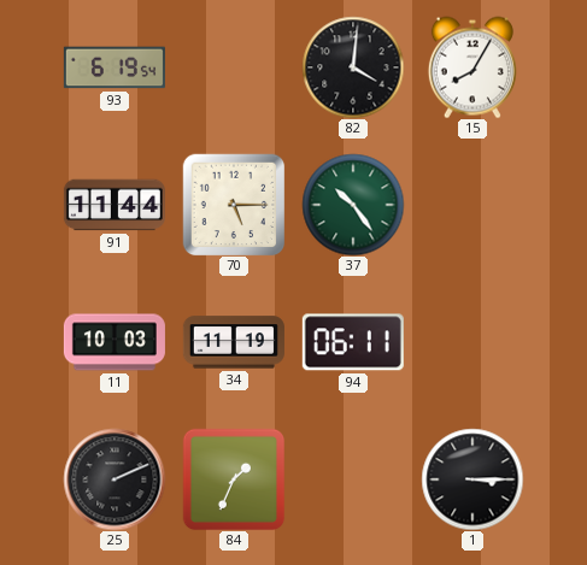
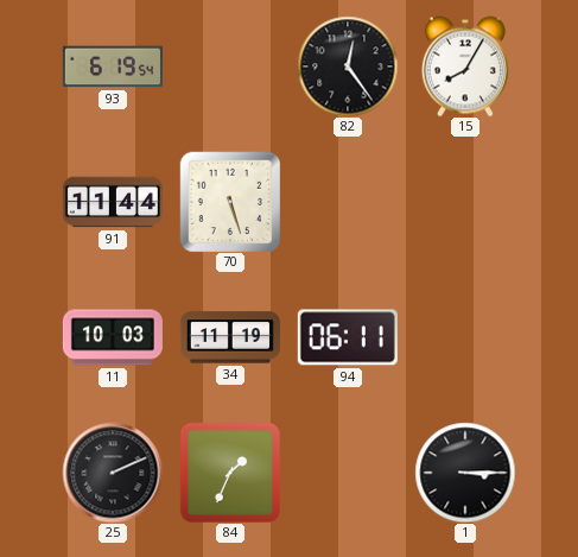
82: 4:01 -> 12:24
70: 5:15 -> 5:27
37: 10:24 -> none
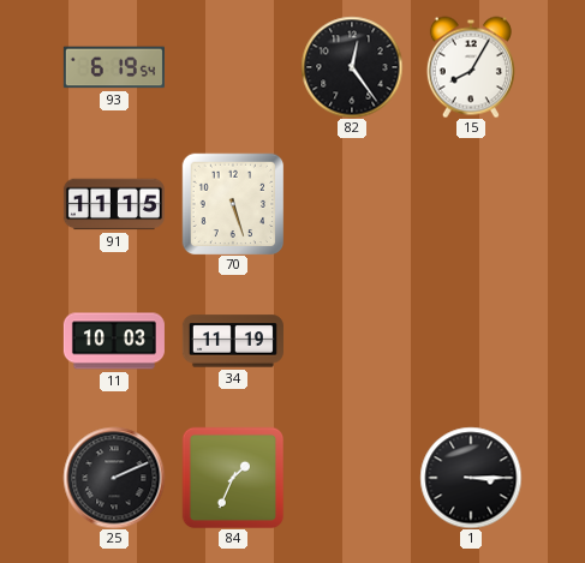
91: 11:44 -> 11:15
94: 06:11 -> none
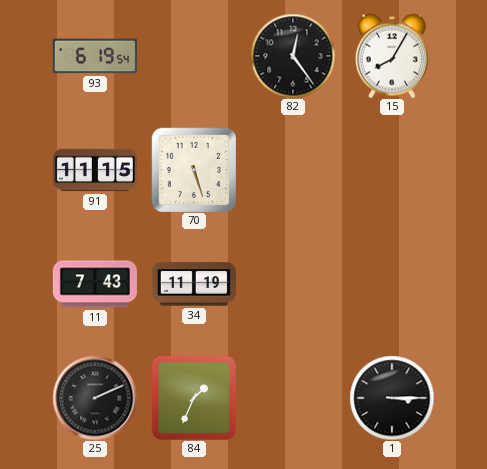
11: 10:03 -> 7:43
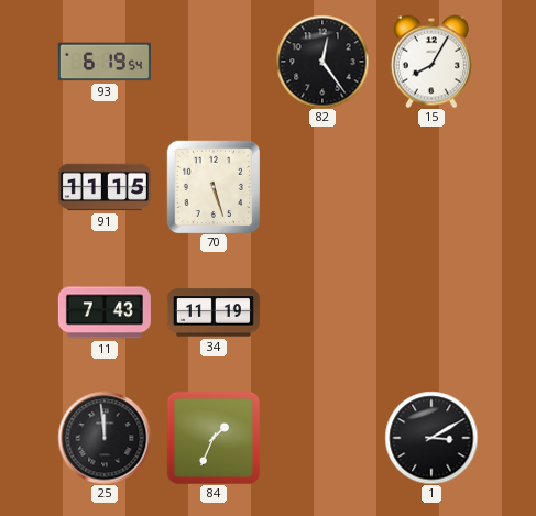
25: 2:11 -> 11:59
1: 3:15 -> 3:10
